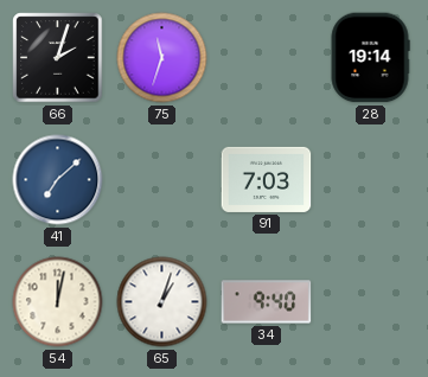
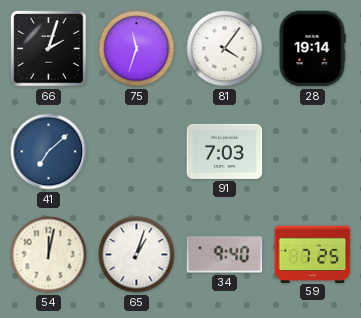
81: none -> 4:06
59: none -> 7:25
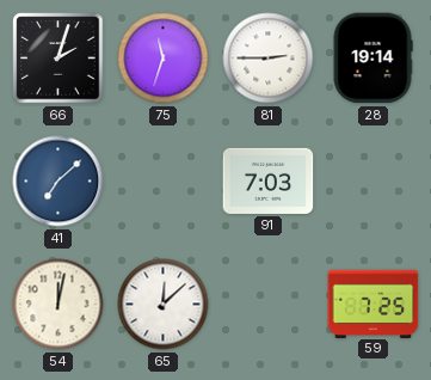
81: 4:06 -> 2:45
65: 1:03 -> 12:08
34: 9:40 -> none
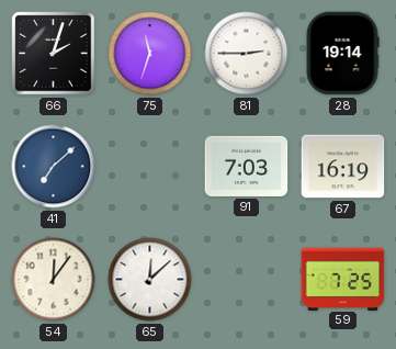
67: none -> 16:19
54: 12:02 -> 12:06
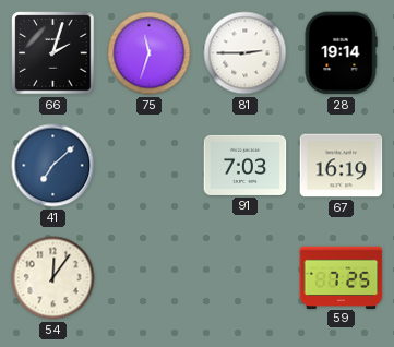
65: 12:08 -> none
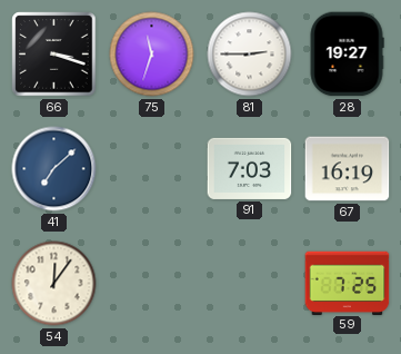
66: 2:03 -> 3:18
28: 19:14 -> 19:27
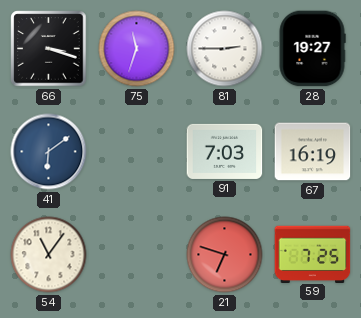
41: 7:08 -> 6:09
54: 12:06 -> 11:06
21: none -> 6:48
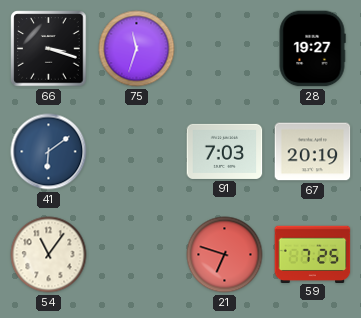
81: 2:45 -> none
67: 16:19 -> 20:19
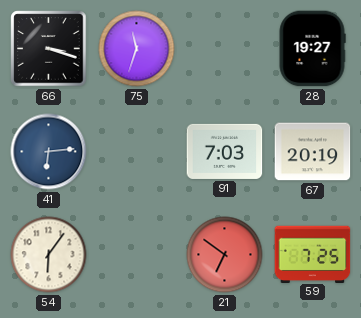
41: 6:09 -> 6:14
54: 11:06 -> 6:06
21: 6:48 -> 6:51
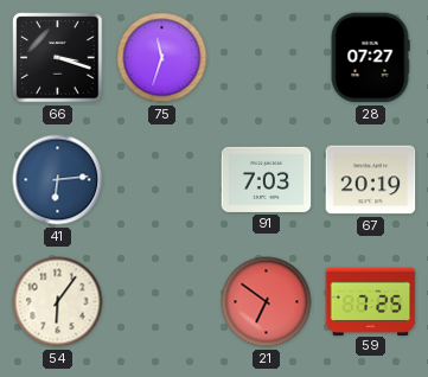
28: 19:27 -> 07:27
